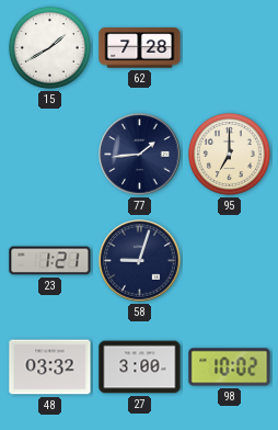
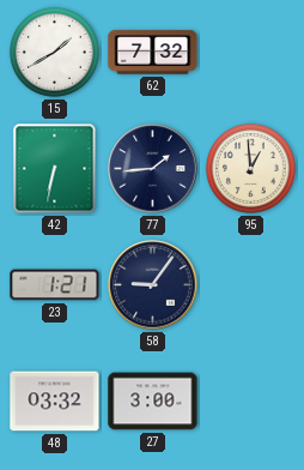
62: 7:28 -> 7:32
42: none -> 6:32
95: 7:00 -> 12:59
58: 9:03 -> 9:06
98: 10:02 -> none
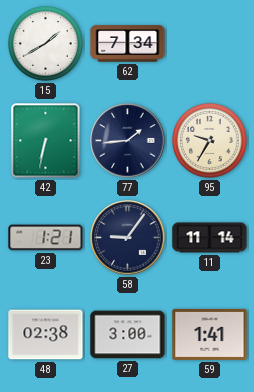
62: 7:32 -> 7:34
95: 12:59 -> 9:35
11: none -> 11:14
48: 03:32 -> 02:38
59: none -> 1:41
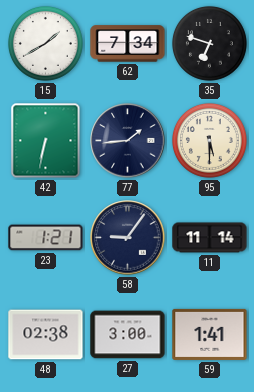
35: none -> 6:48
95: 9:35 -> 5:30
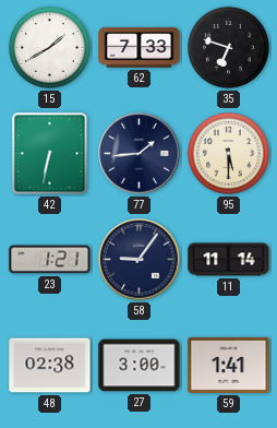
62: 7:34 -> 7:33
